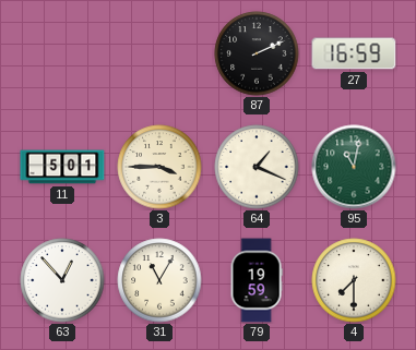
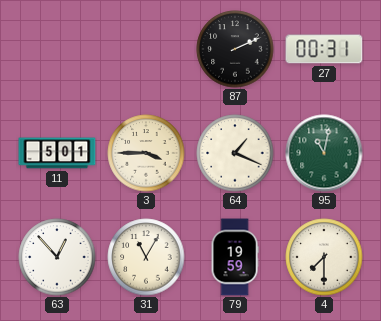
27: 16:59 -> 00:31
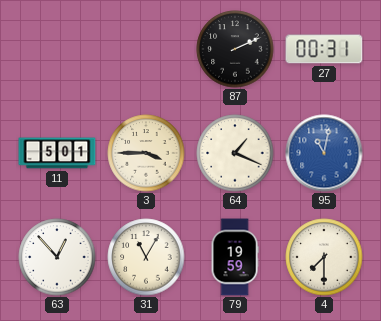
95 dial: green -> blue
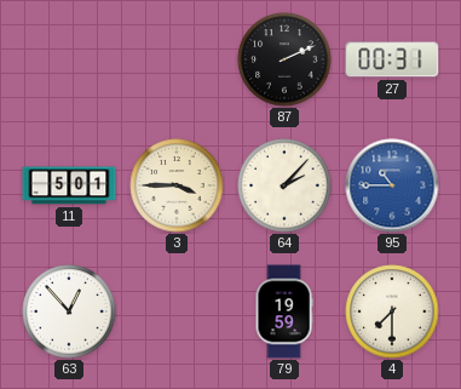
64: 1:19 -> 2:07
95: 11:02 -> 10:45
31: 11:05 -> none
